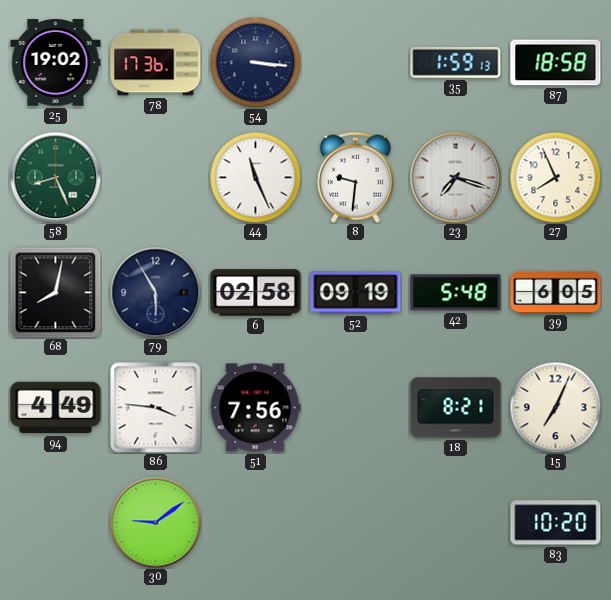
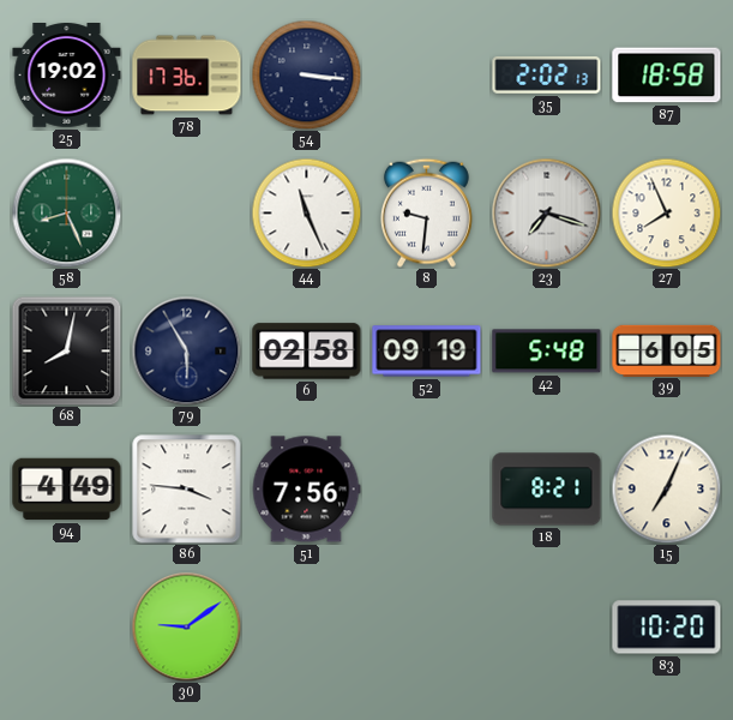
35: 1:59 -> 2:02
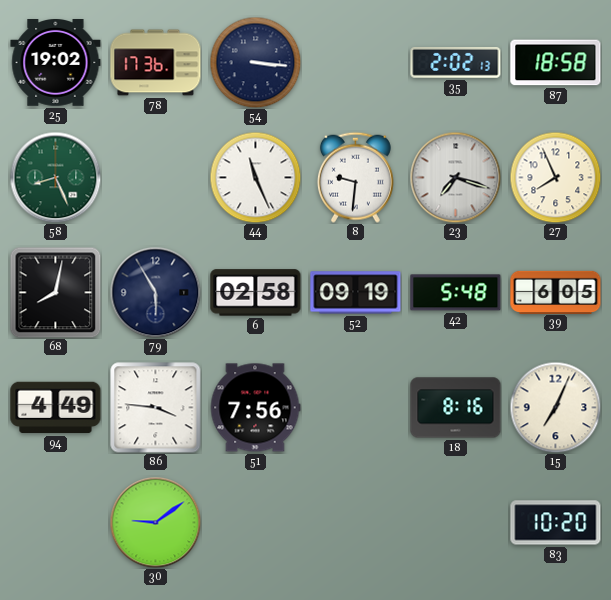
18: 8:21 -> 8:16
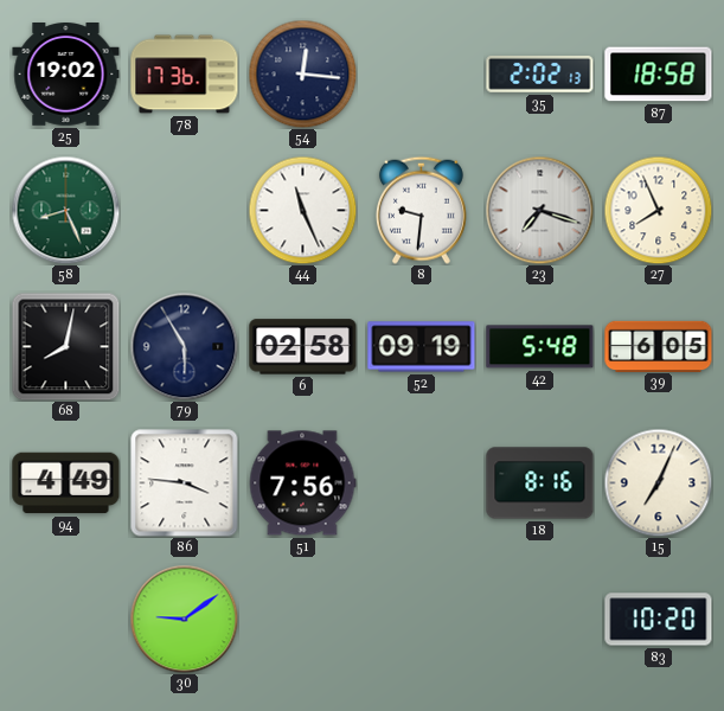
54: 3:16 -> 12:16
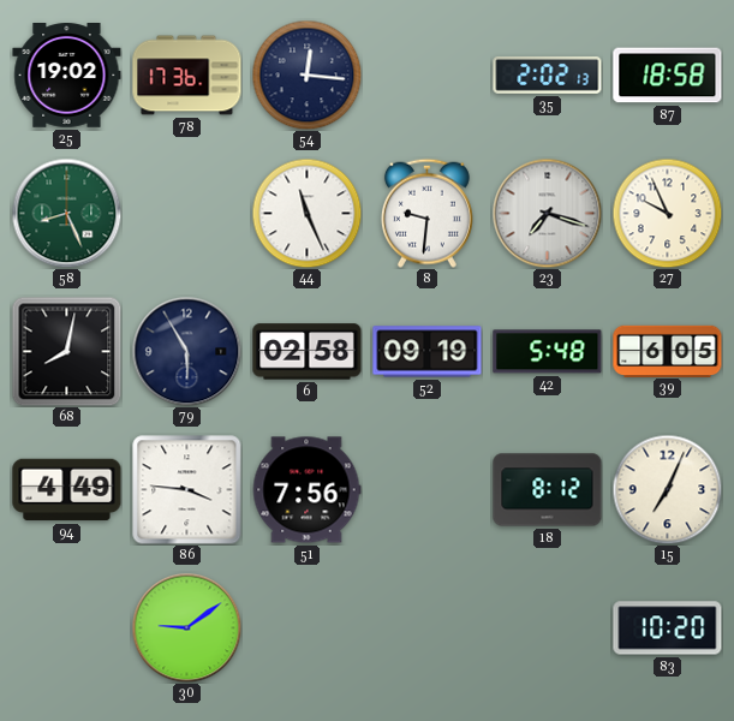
27: 7:56 -> 9:56
18: 8:16 -> 8:12
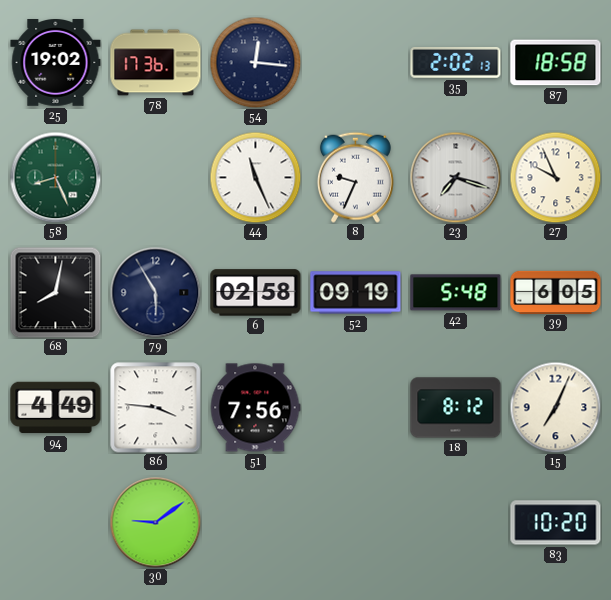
8: 9:31 -> 9:34
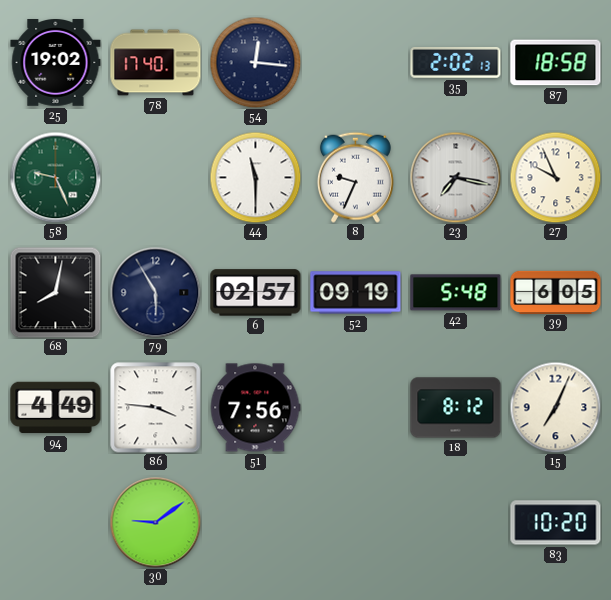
78: 17:36 -> 17:40
58: 8:26 -> 9:26
44: 11:26 -> 11:30
23: 7:18 -> 7:17
6: 02:58 -> 02:57
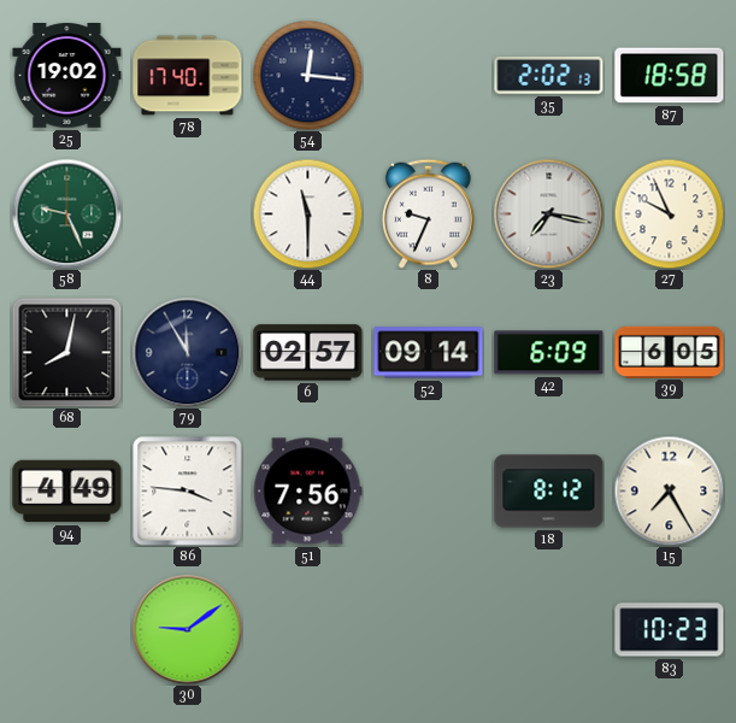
79: 5:55 -> 11:55
52: 09:19 -> 09:14
42: 5:48 -> 6:09
15: 7:04 -> 7:25
83: 10:20 -> 10:23
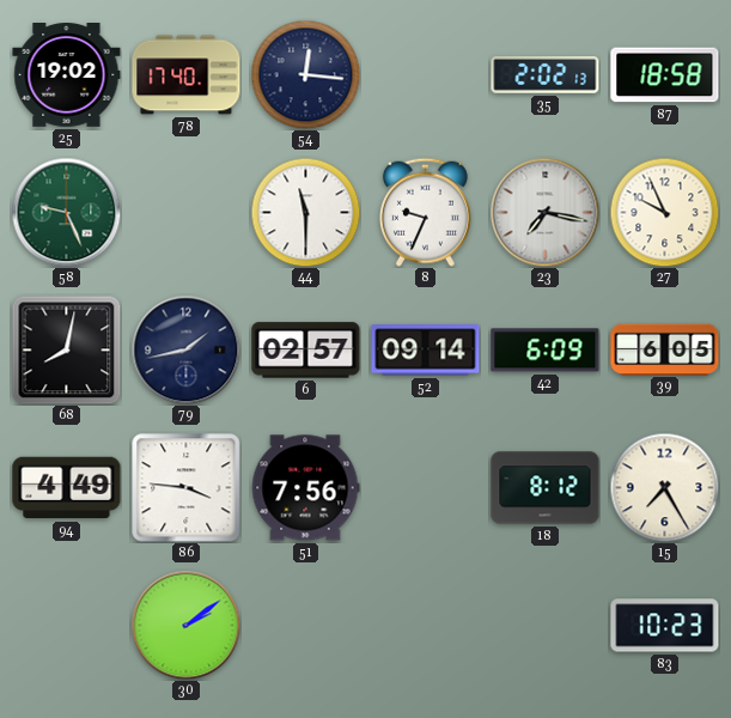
79: 11:55 -> 1:43
30: 9:09 -> 2:09
